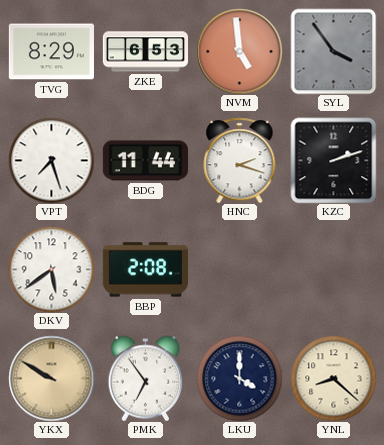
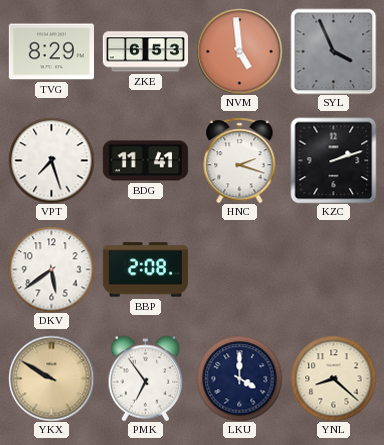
SYL: 3:54 -> 3:56
BDG: 11:44 -> 11:41
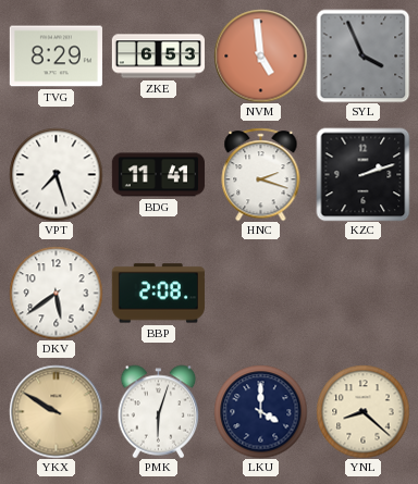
PMK: 6:54 -> 6:03
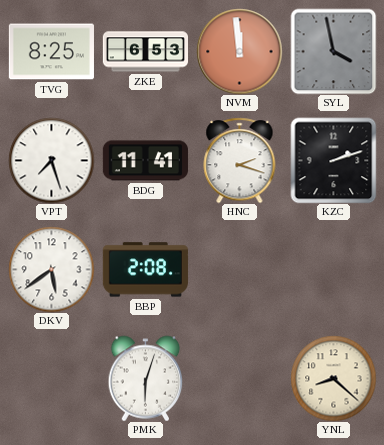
TVG: 8:29 -> 8:25
NVM: 4:59 -> 11:59
SYL: 3:56 -> 3:58
YKX: 9:50 -> none
LKU: 4:00 -> none
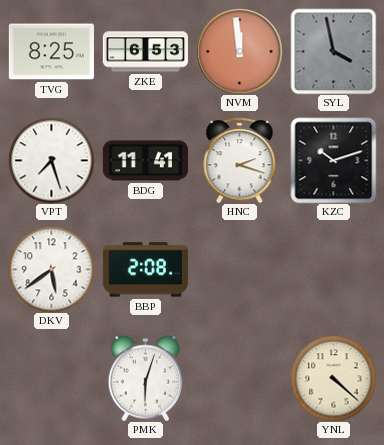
KZC: 2:12 -> 10:12
YNL: 8:22 -> 4:22
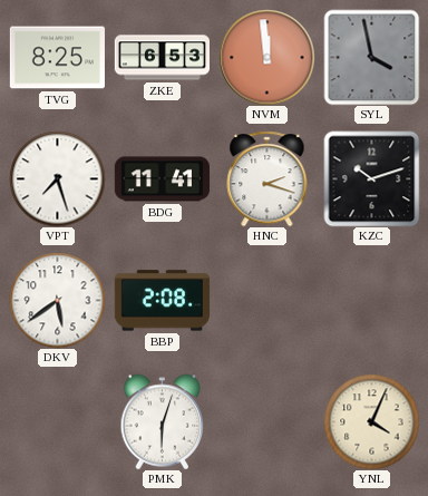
YNL: 4:22 -> 4:04
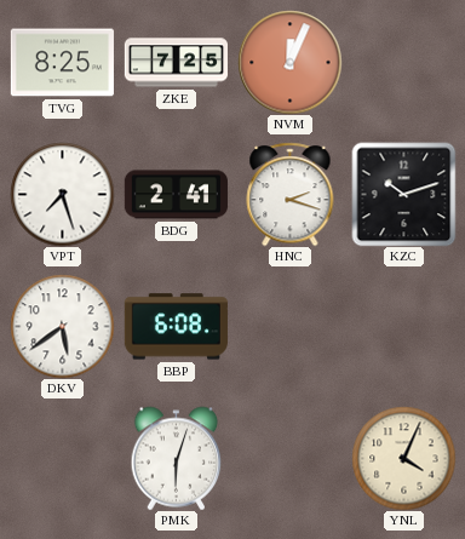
ZKE: 6:53 -> 7:25
NVM: 11:59 -> 12:04
SYL: 3:58 -> none
BDG: 11:41 -> 2:41
BBP: 2:08 -> 6:08
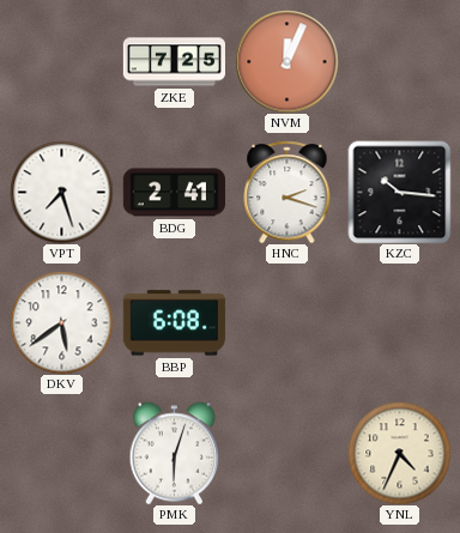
TVG: 8:25 -> none
KZC: 10:12 -> 10:16
YNL: 4:04 -> 4:34
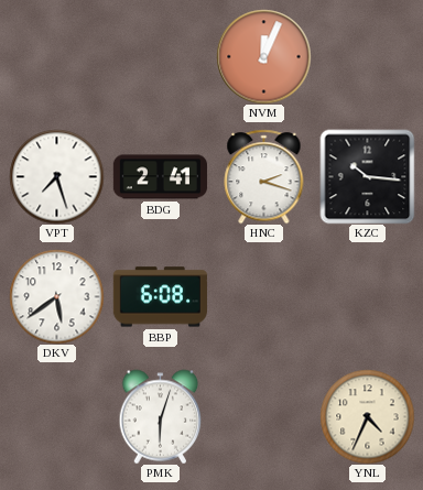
ZKE: 7:25 -> none
